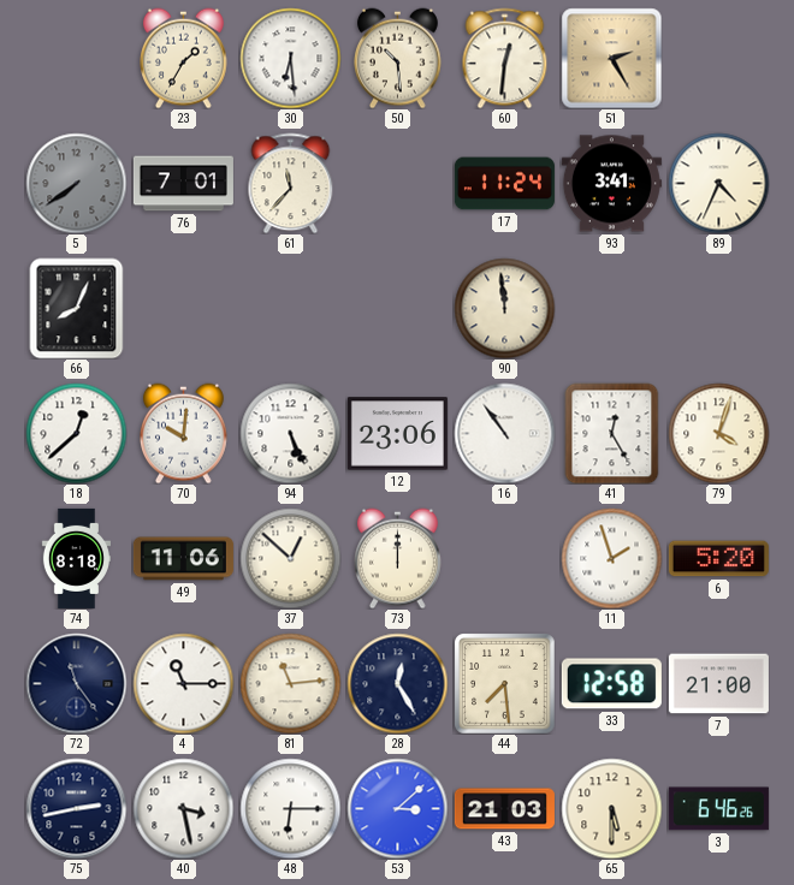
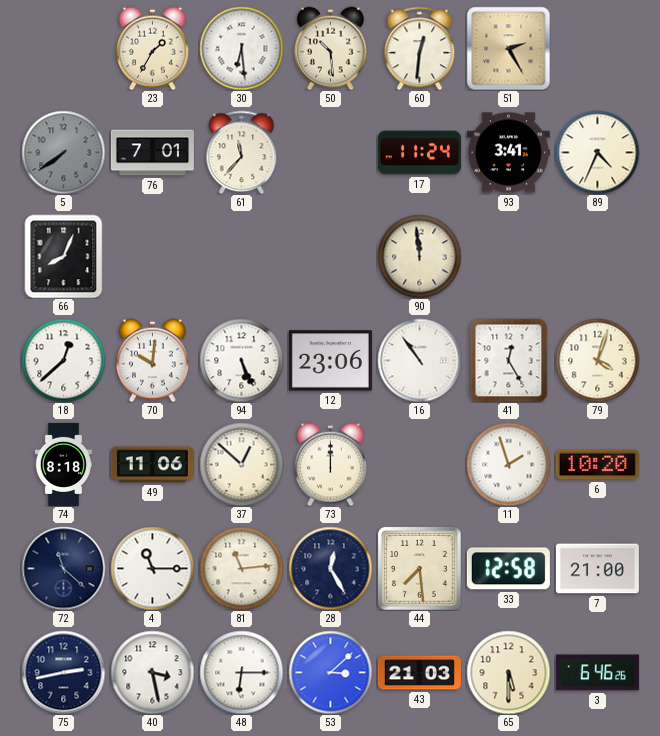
6: 5:20 -> 10:20
72: 11:24 -> 11:22
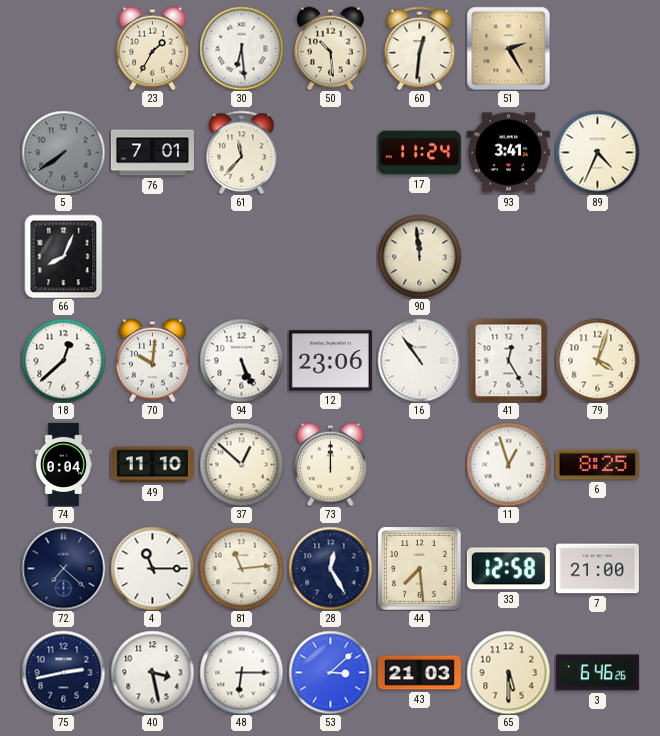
74: 8:18 -> 0:04
49: 11:06 -> 11:10
11: 1:57 -> 12:57
6: 10:20 -> 8:25
72: 11:22 -> 7:22
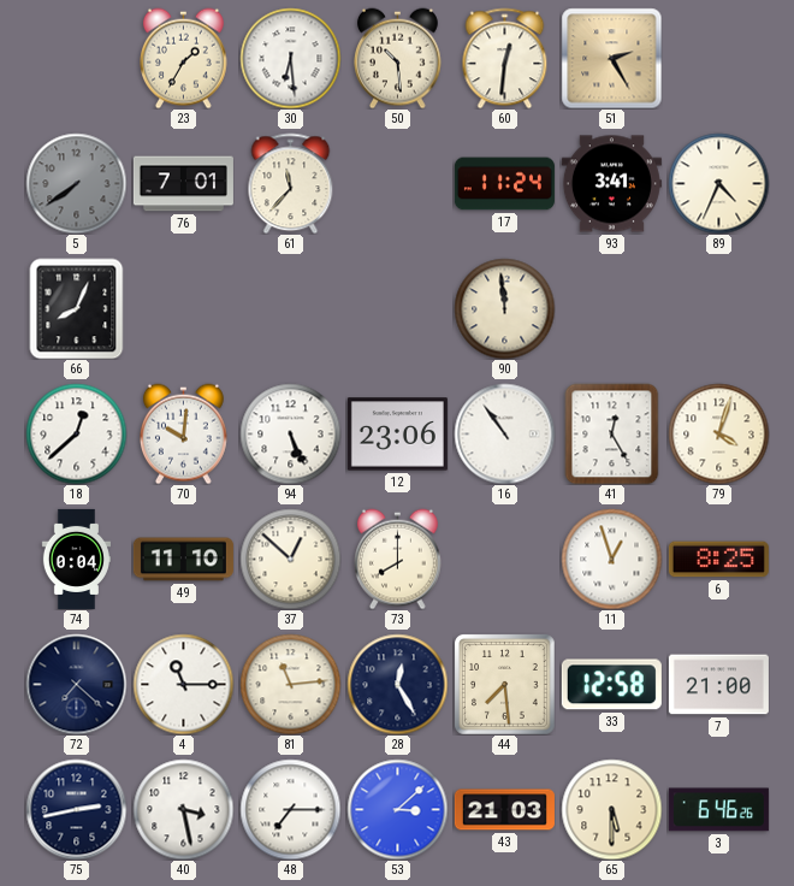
73: 12:00 -> 8:00
48: 6:15 -> 7:15
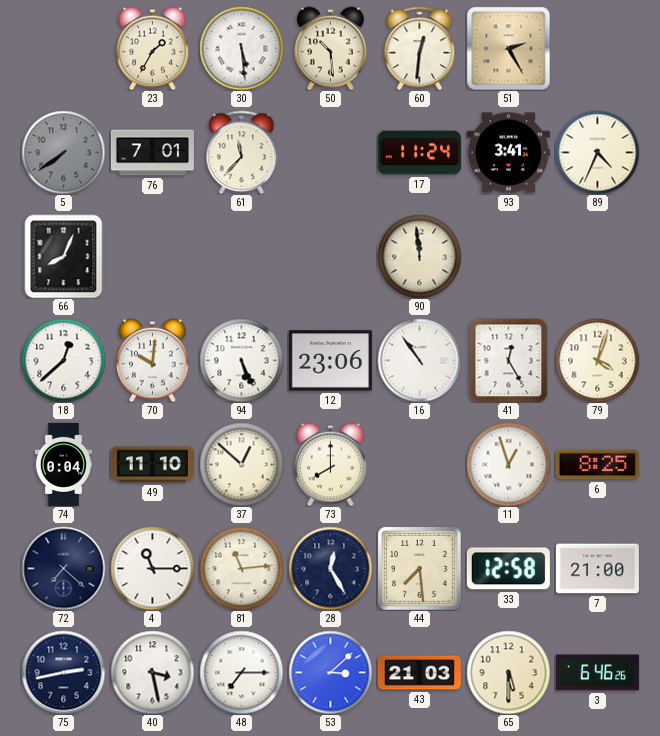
30: 6:29 -> 5:29
